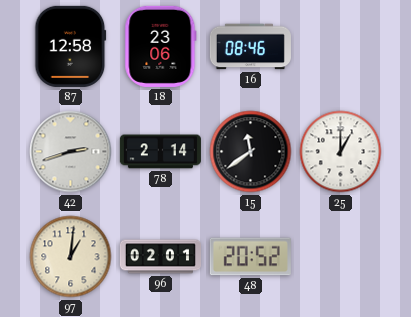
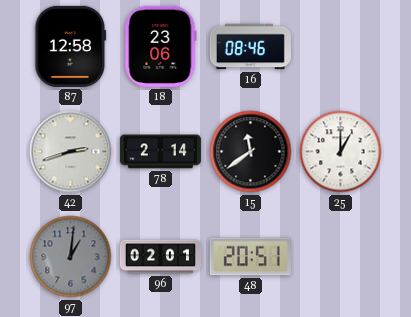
97 dial: cream -> grey
48: 20:52 -> 20:51
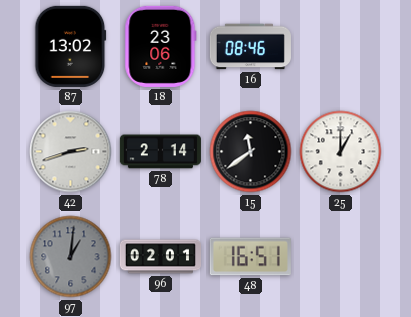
87: 12:58 -> 13:02
48: 20:51 -> 16:51
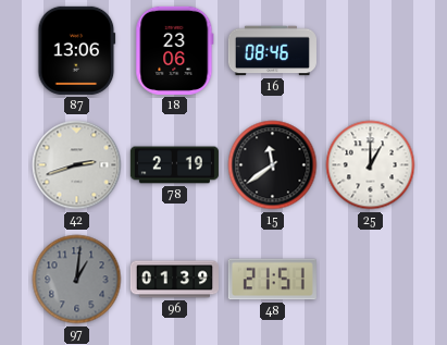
87: 13:02 -> 13:06
78: 2:14 -> 2:19
96: 02:01 -> 01:39
48: 16:51 -> 21:51
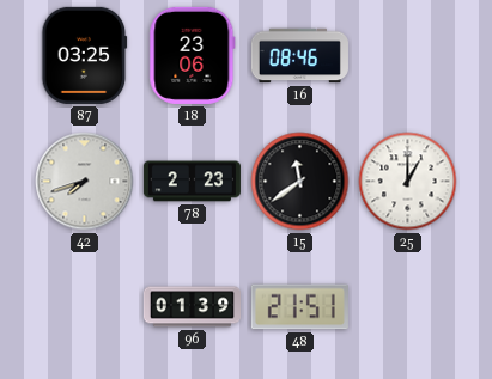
87: 13:06 -> 03:25
42: 2:42 -> 7:42
78: 2:19 -> 2:23
97: 1:01 -> none
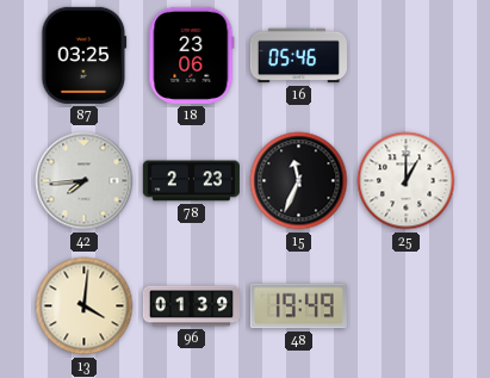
16: 08:46 -> 05:46
42: 7:42 -> 7:44
15: 11:39 -> 11:34
13: none -> 4:01
48: 21:51 -> 19:49
